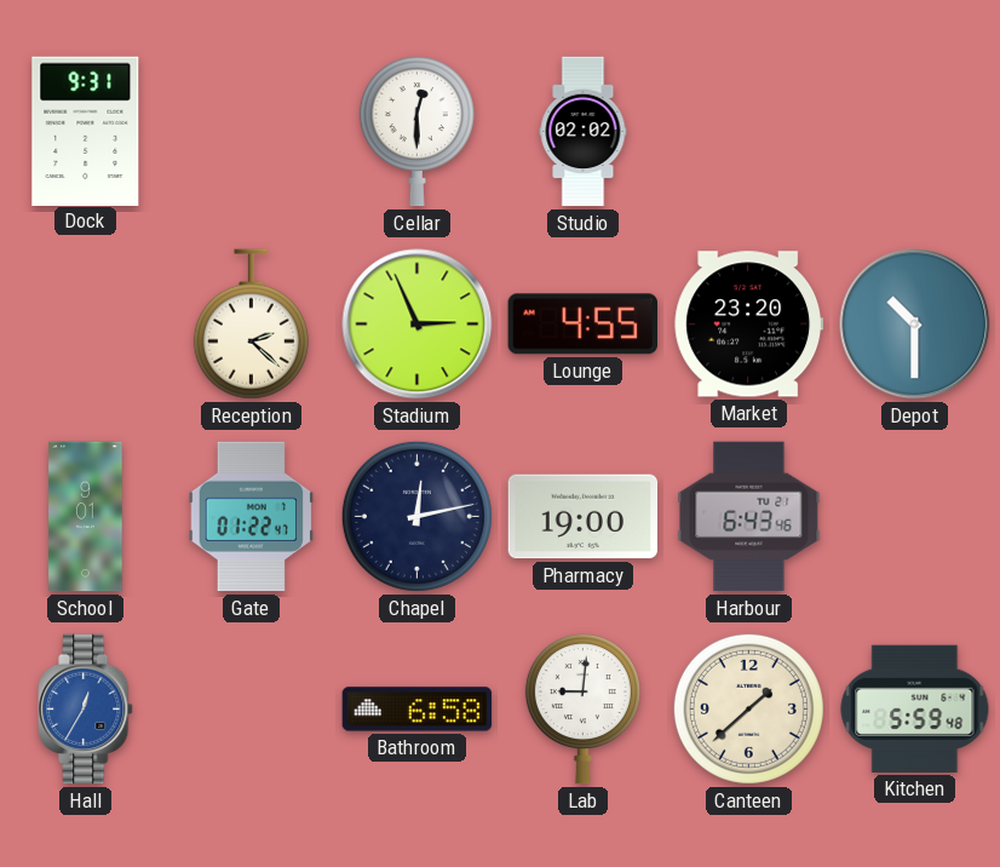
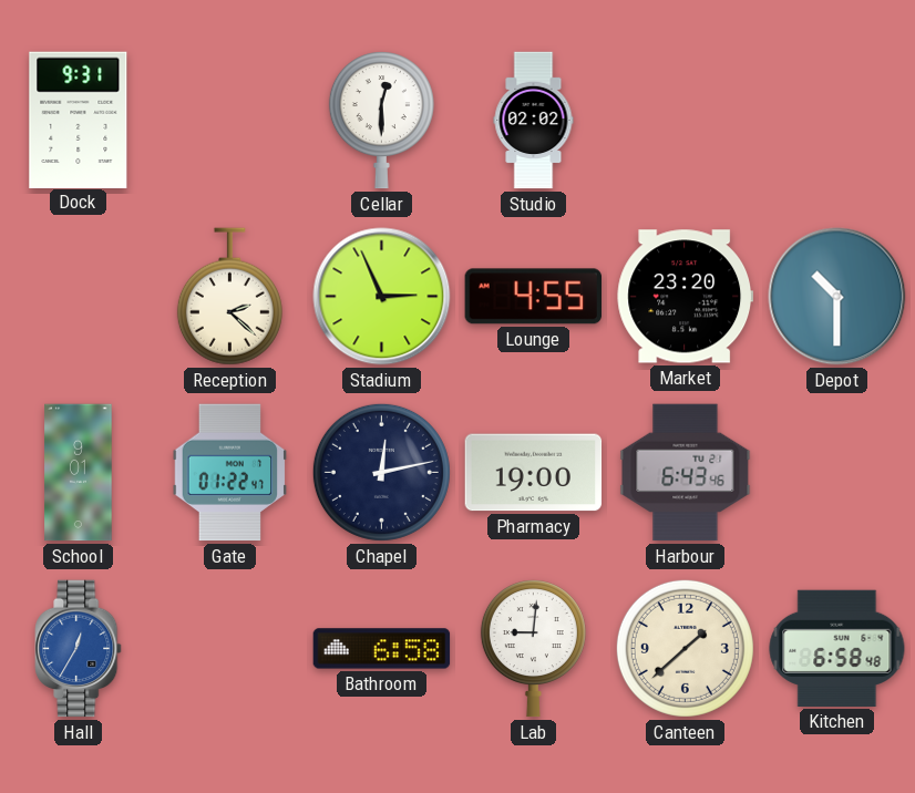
Kitchen: 5:59 -> 6:58
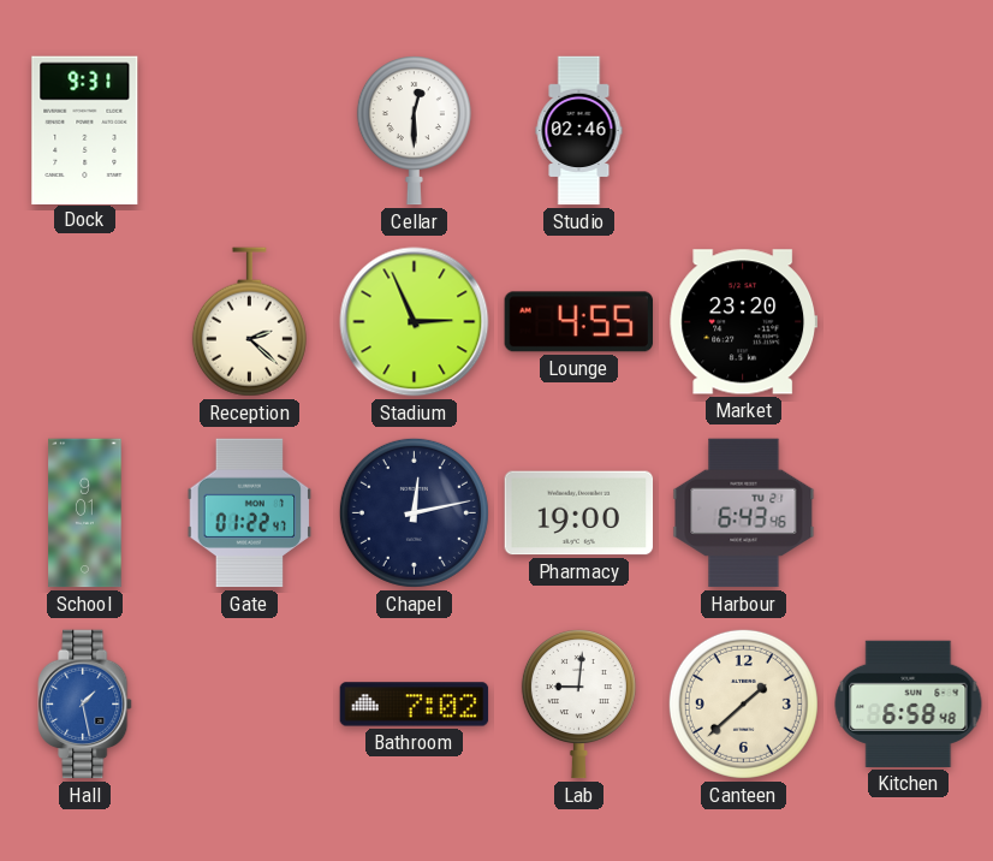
Studio: 02:02 -> 02:46
Depot: 10:30 -> none
Hall: 12:35 -> 1:28
Bathroom: 6:58 -> 7:02
